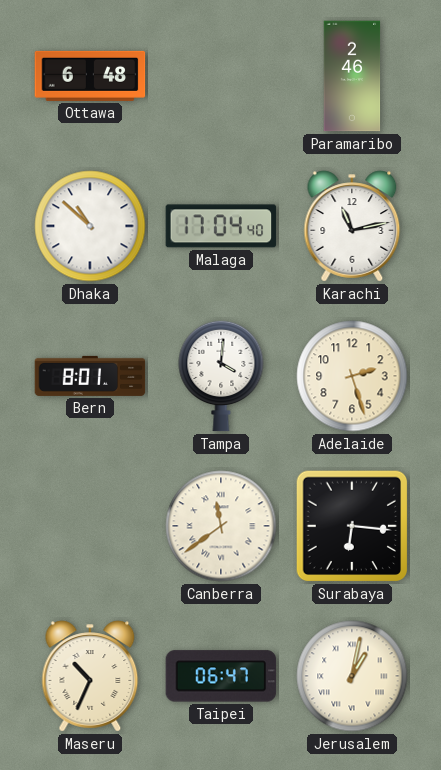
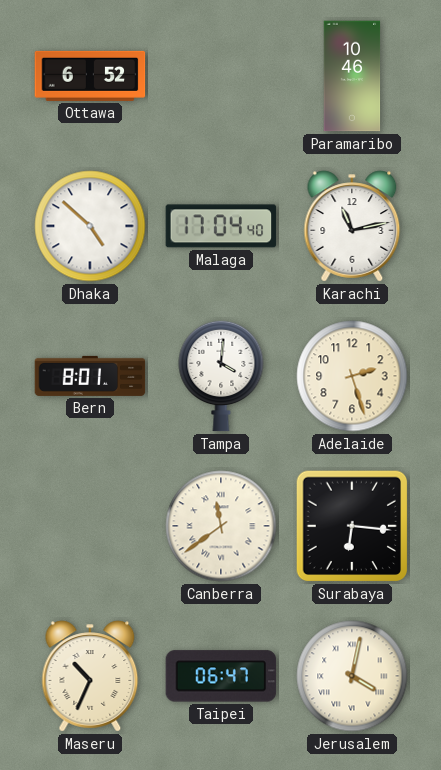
Ottawa: 6:48 -> 6:52
Paramaribo: 2:46 -> 10:46
Dhaka: 10:52 -> 4:52
Jerusalem: 1:02 -> 4:02
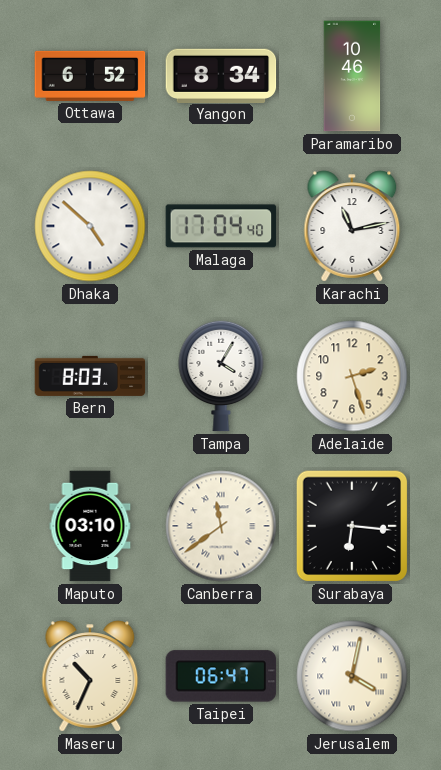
Yangon: none -> 8:34
Bern: 8:01 -> 8:03
Tampa: 4:01 -> 4:05
Maputo: none -> 03:10
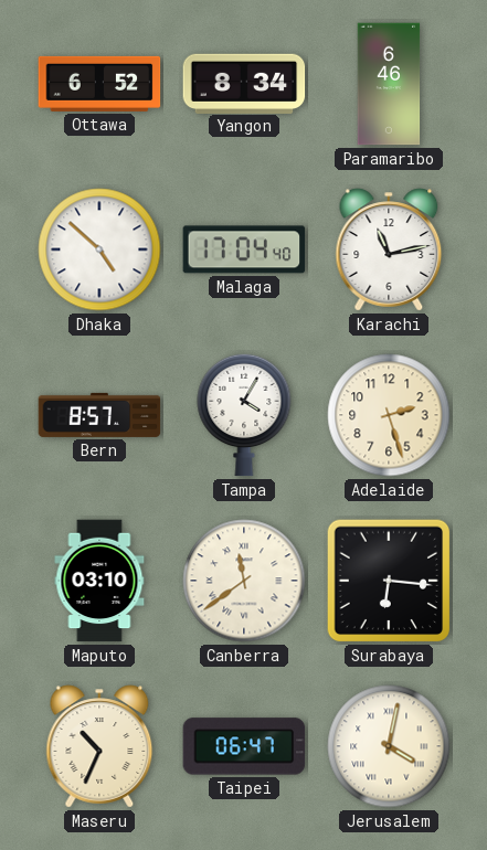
Paramaribo: 10:46 -> 6:46
Bern: 8:03 -> 8:57
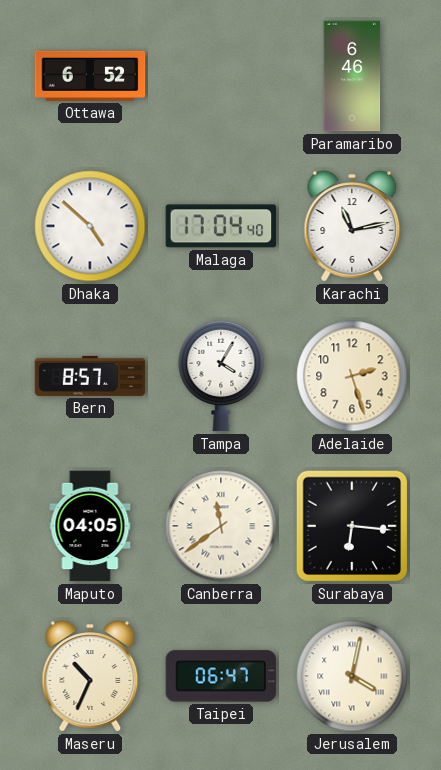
Yangon: 8:34 -> none
Maputo: 03:10 -> 04:05
